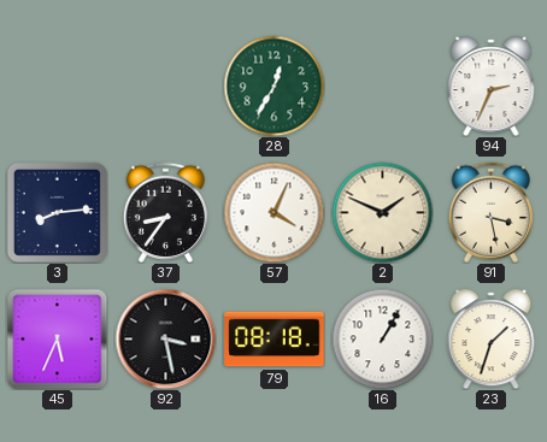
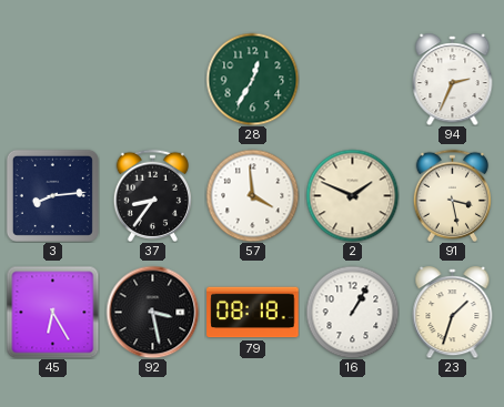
57: 4:04 -> 3:59
45: 5:34 -> 6:25
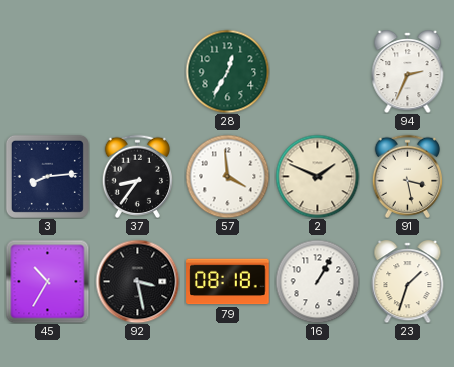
45: 6:25 -> 10:35
